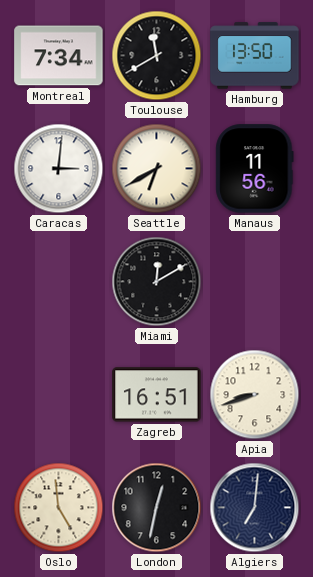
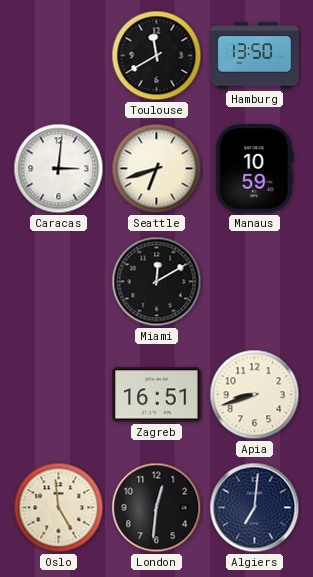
Montreal: 7:34 -> none
Seattle: 6:40 -> 6:42
Manaus: 11:56 -> 10:59
London: 12:32 -> 12:31
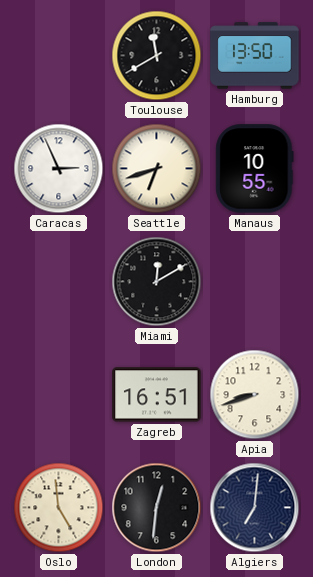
Caracas: 3:01 -> 2:56
Manaus: 10:59 -> 10:55
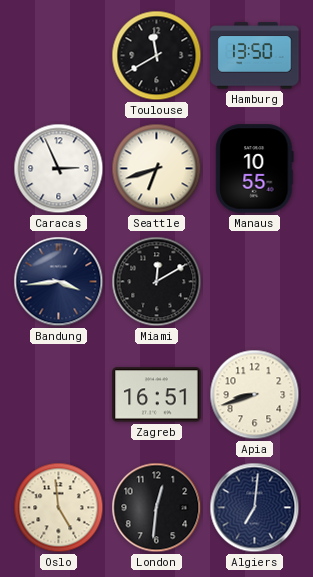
Bandung: none -> 3:44
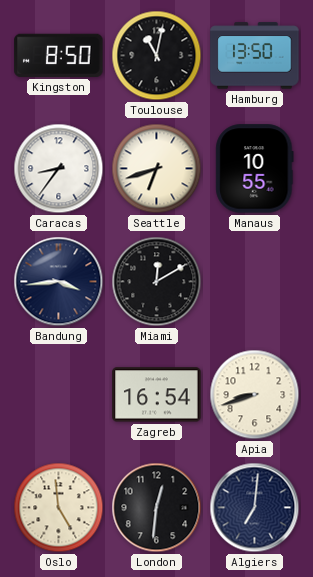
Kingston: none -> 8:50
Toulouse: 11:40 -> 11:02
Caracas: 2:56 -> 8:36
Zagreb: 16:51 -> 16:54
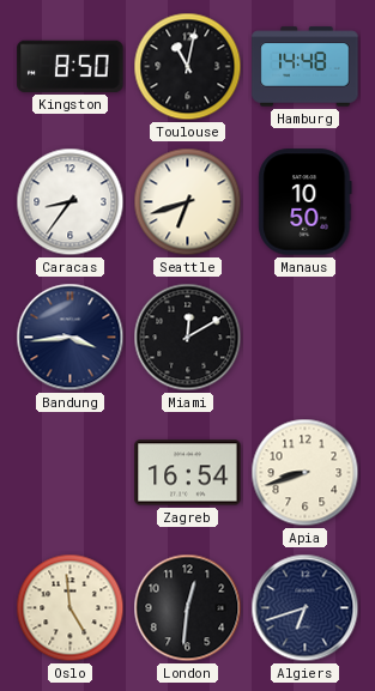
Hamburg: 13:50 -> 14:48
Manaus: 10:55 -> 10:50
Algiers: 7:01 -> 6:42
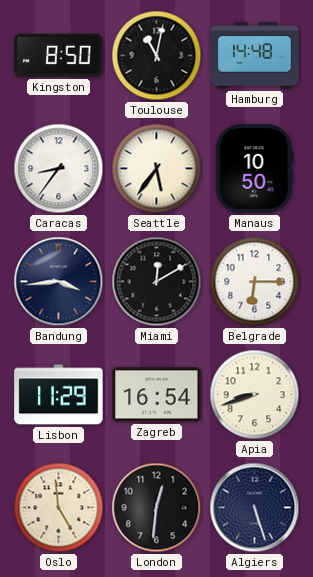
Seattle: 6:42 -> 5:36
Belgrade: none -> 6:15
Lisbon: none -> 11:29
Algiers: 6:42 -> 5:27
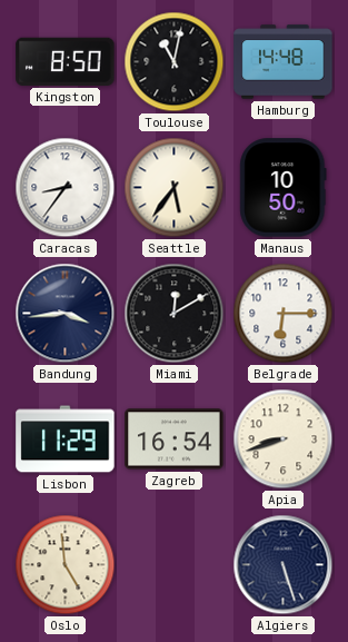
London: 12:31 -> none
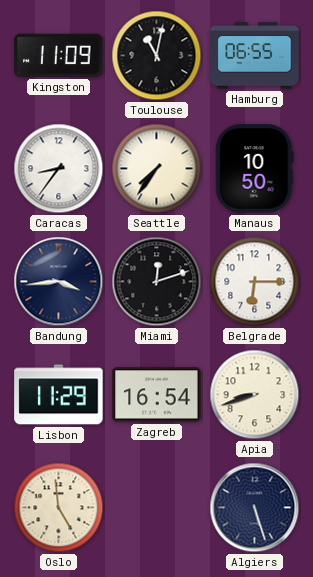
Kingston: 8:50 -> 11:09
Hamburg: 14:48 -> 06:55
Seattle: 5:36 -> 7:36
Miami: 12:10 -> 12:12
